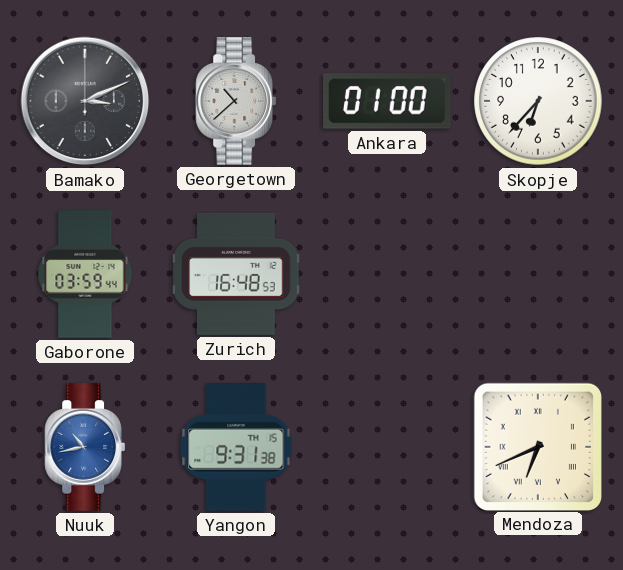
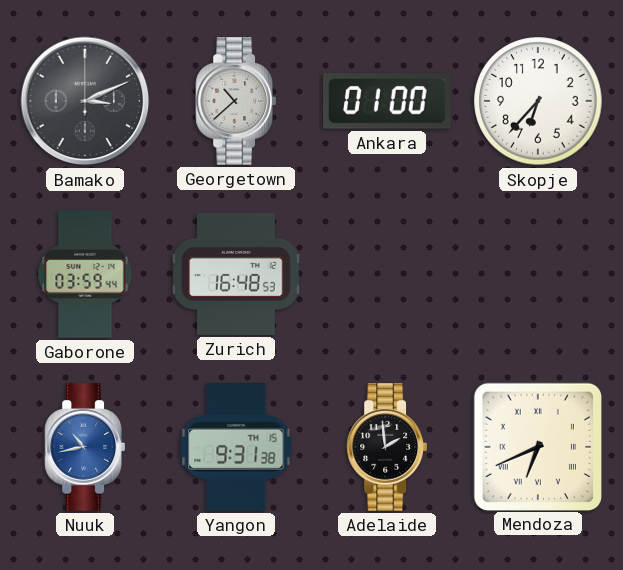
Adelaide: none -> 1:59
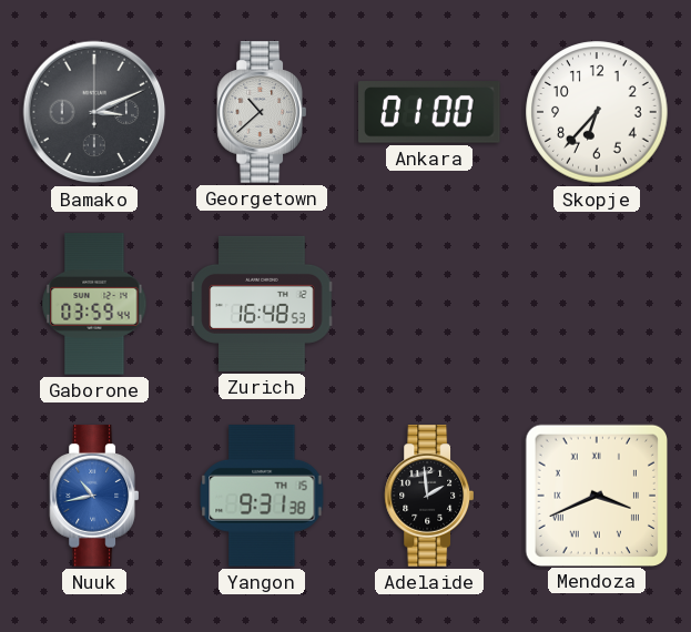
Mendoza: 6:41 -> 3:41
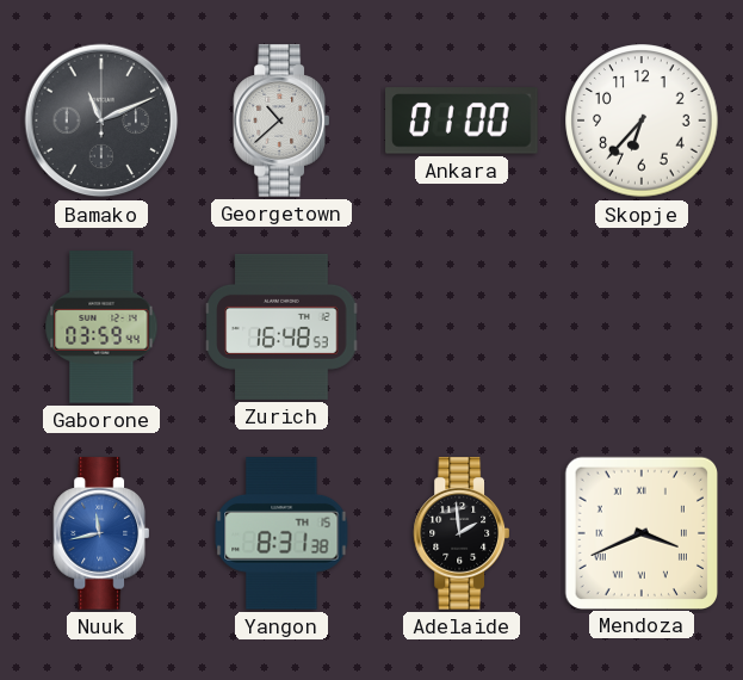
Bamako: 3:11 -> 11:11
Nuuk: 10:43 -> 11:43
Yangon: 9:31 -> 8:31
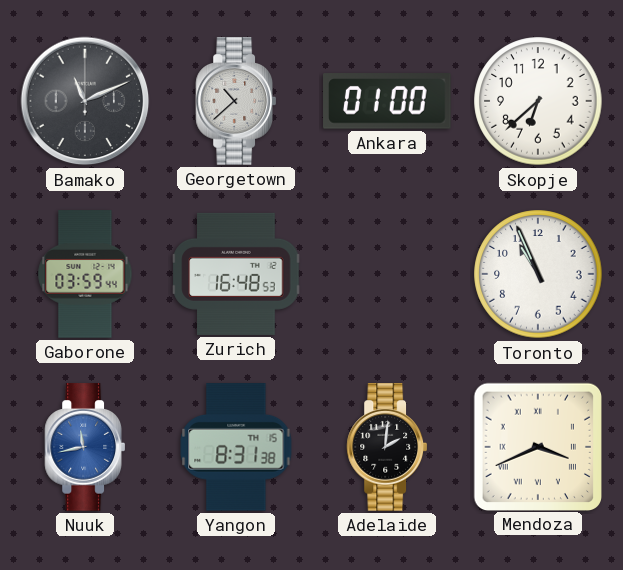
Skopje: 6:37 -> 6:38
Toronto: none -> 10:56
Adelaide: 1:59 -> 2:01
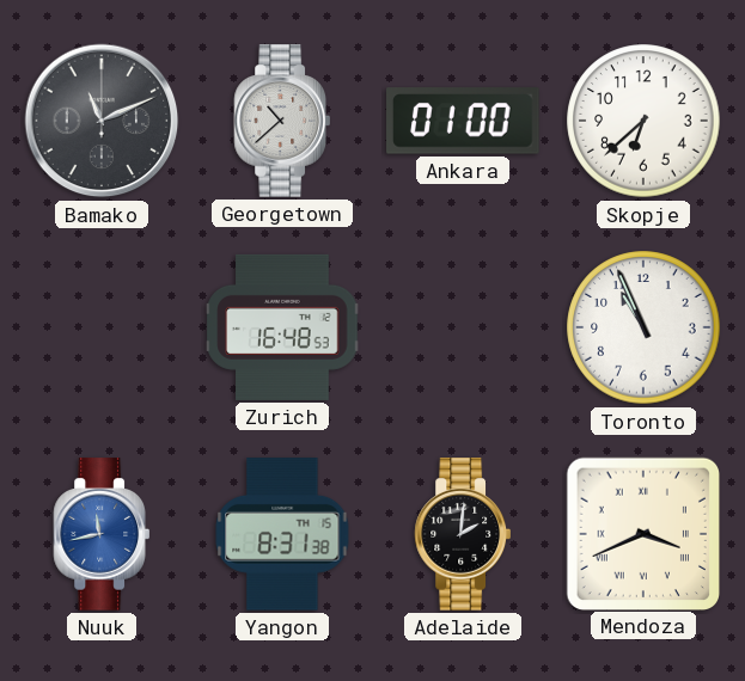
Gaborone: 03:59 -> none
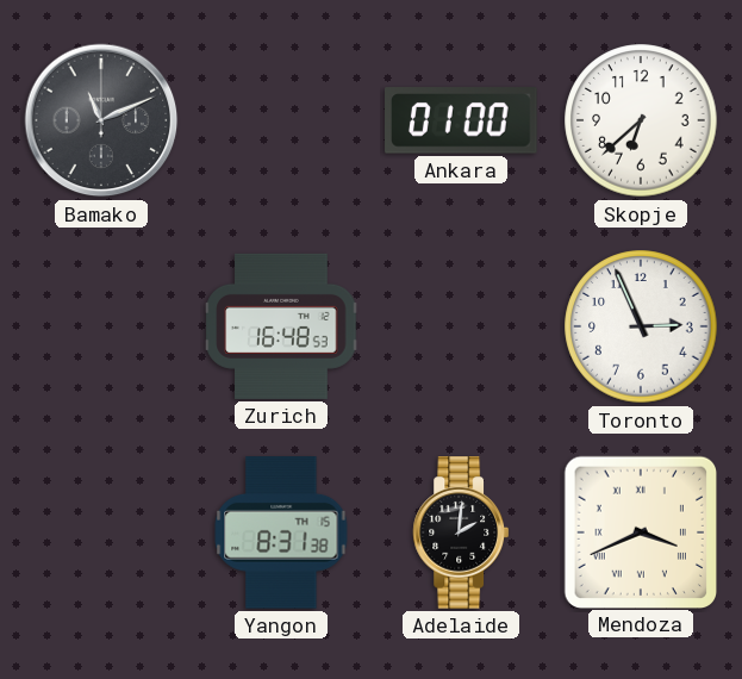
Georgetown: 10:38 -> none
Toronto: 10:56 -> 2:56
Nuuk: 11:43 -> none
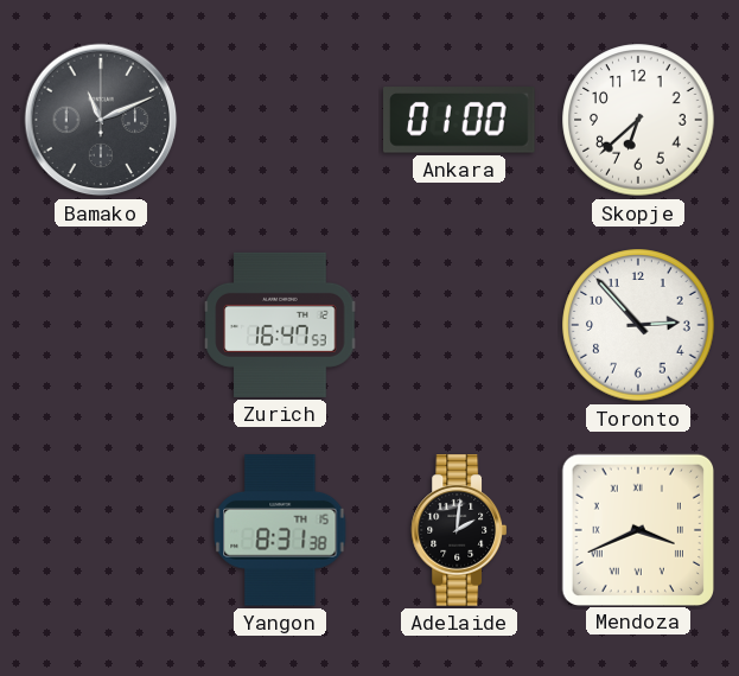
Zurich: 16:48 -> 16:47
Toronto: 2:56 -> 2:53
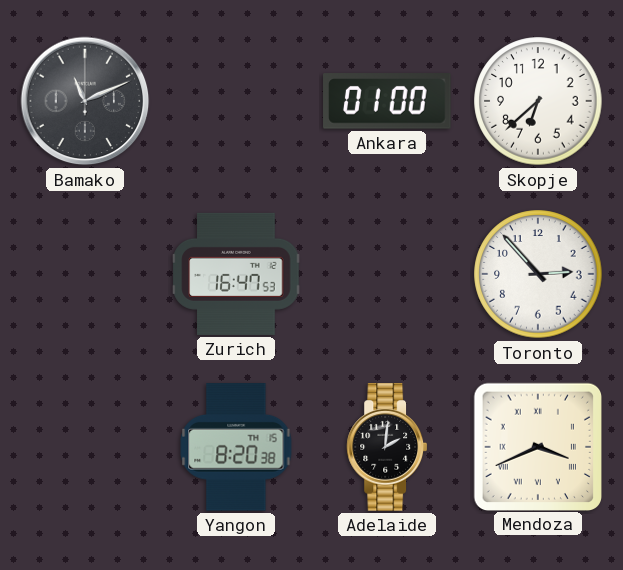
Yangon: 8:31 -> 8:20
